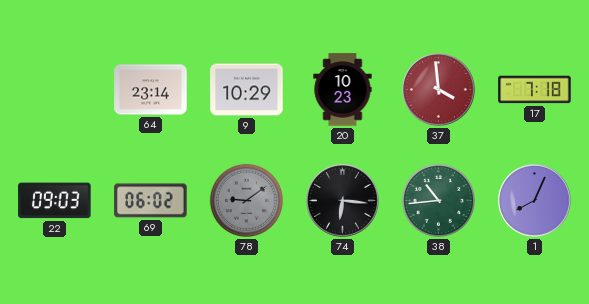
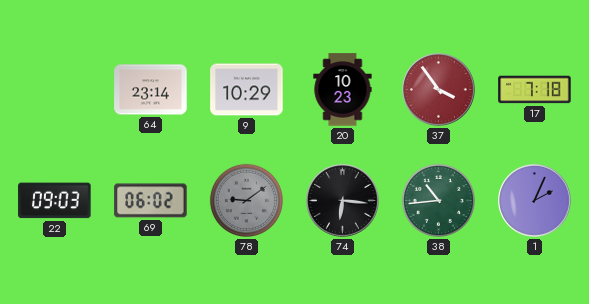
37: 3:59 -> 3:54
1: 8:04 -> 2:04
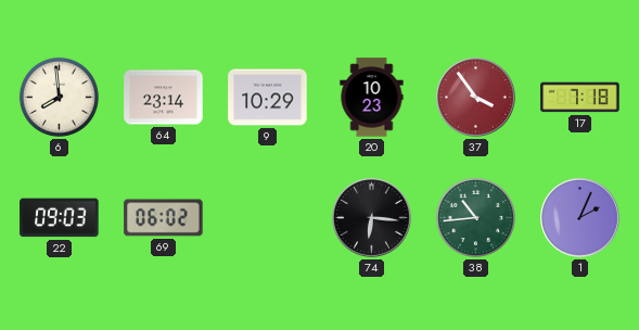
6: none -> 7:59
78: 9:09 -> none
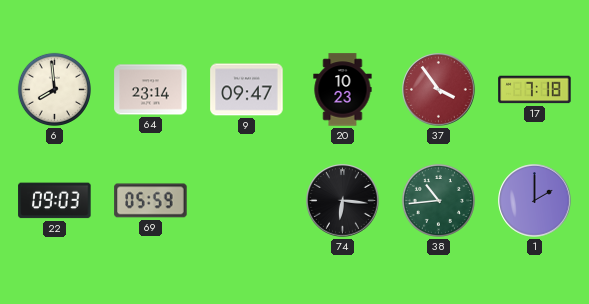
9: 10:29 -> 09:47
69: 06:02 -> 05:59
1: 2:04 -> 2:00
